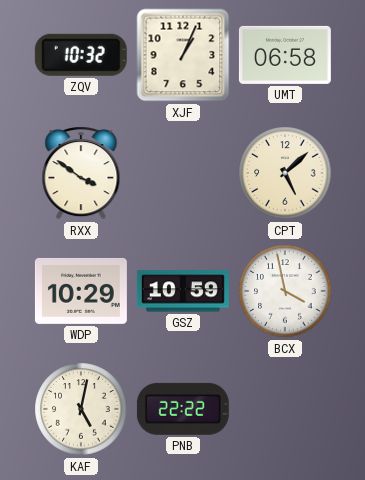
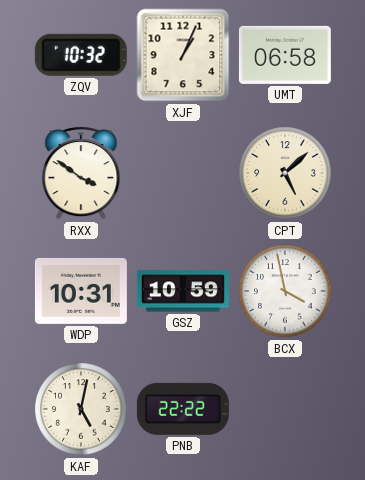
WDP: 10:29 -> 10:31
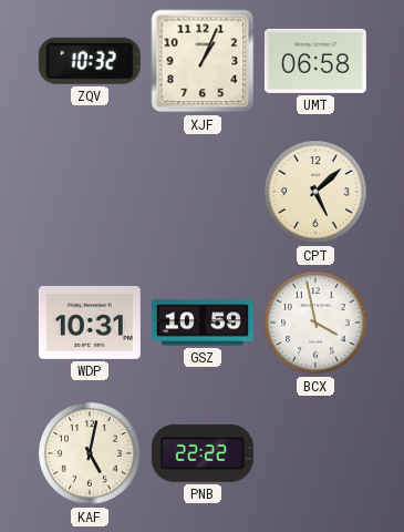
RXX: 3:51 -> none
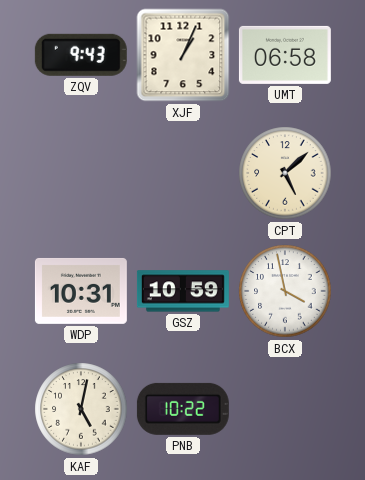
ZQV: 10:32 -> 9:43
PNB: 22:22 -> 10:22
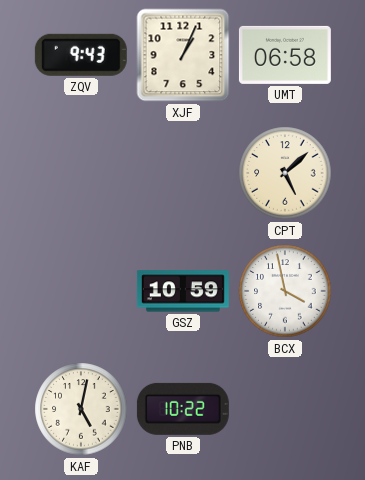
WDP: 10:31 -> none
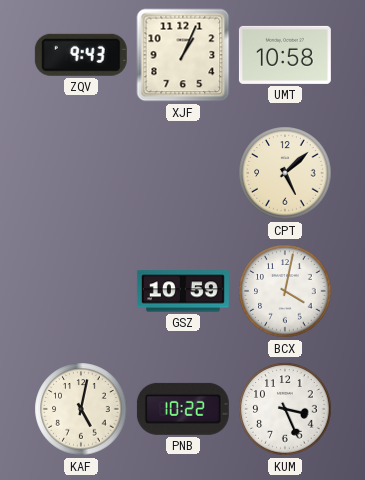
UMT: 06:58 -> 10:58
BCX: 3:58 -> 4:02
KUM: none -> 3:26
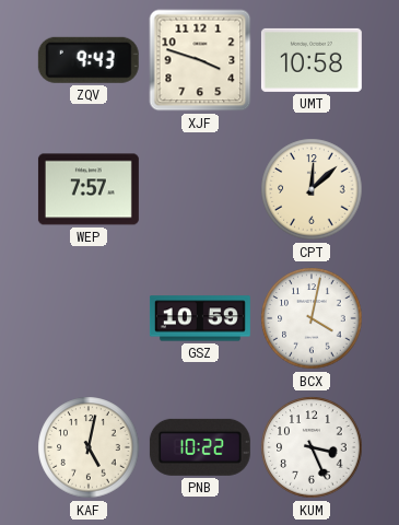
XJF: 1:04 -> 3:48
WEP: none -> 7:57
CPT: 5:08 -> 12:08
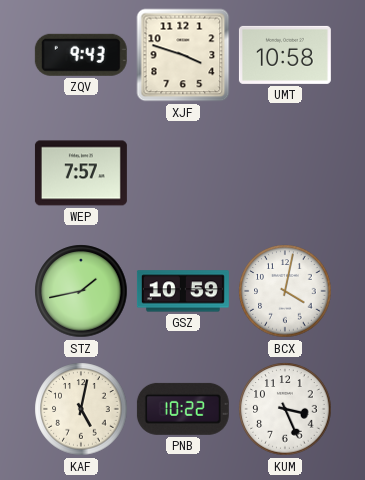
CPT: 12:08 -> none
STZ: none -> 1:43
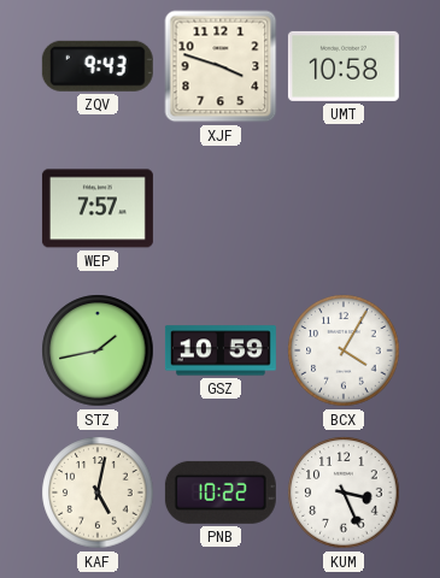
BCX: 4:02 -> 4:05
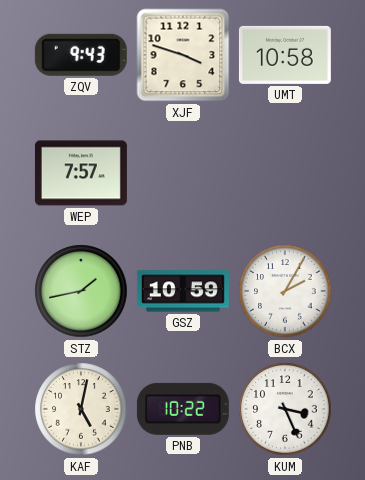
BCX: 4:05 -> 2:05
